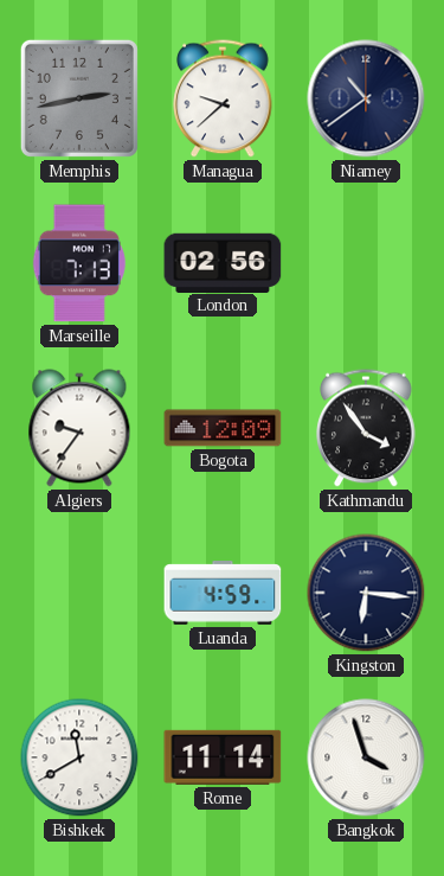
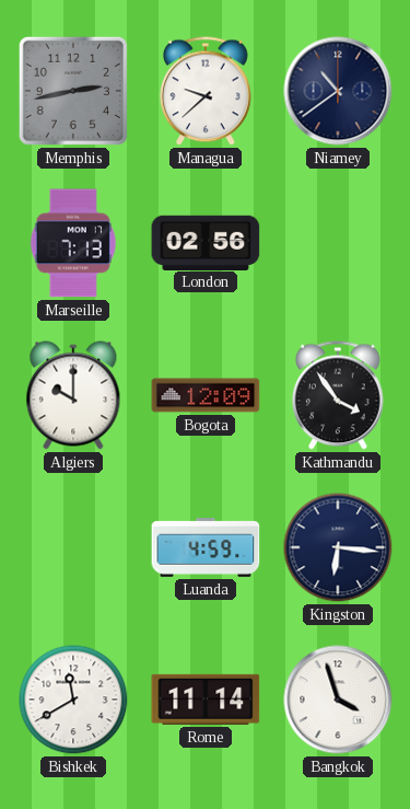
Algiers: 9:36 -> 10:00
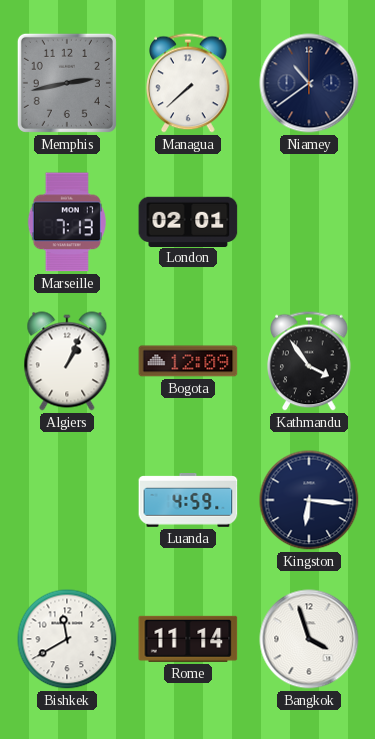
Managua: 9:38 -> 7:38
London: 02:56 -> 02:01
Algiers: 10:00 -> 1:04
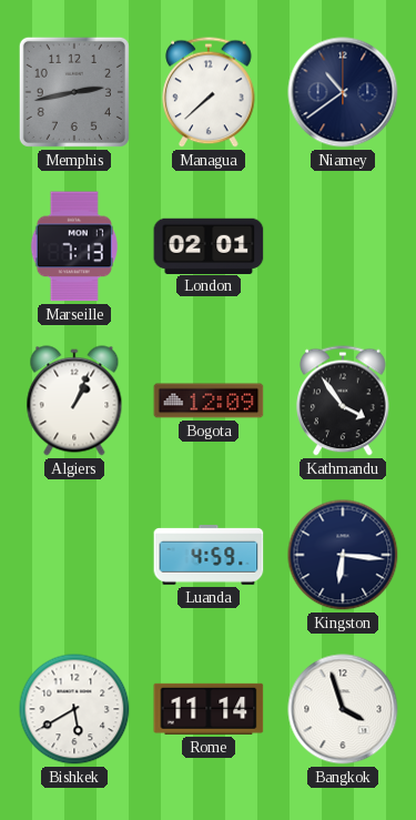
Bishkek: 11:40 -> 5:40
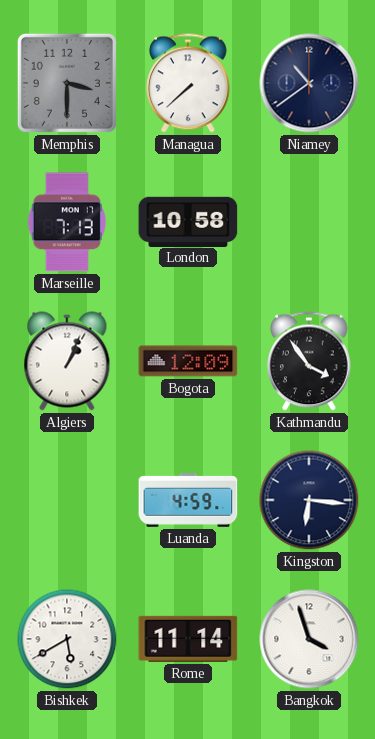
Memphis: 2:43 -> 3:30
London: 02:01 -> 10:58
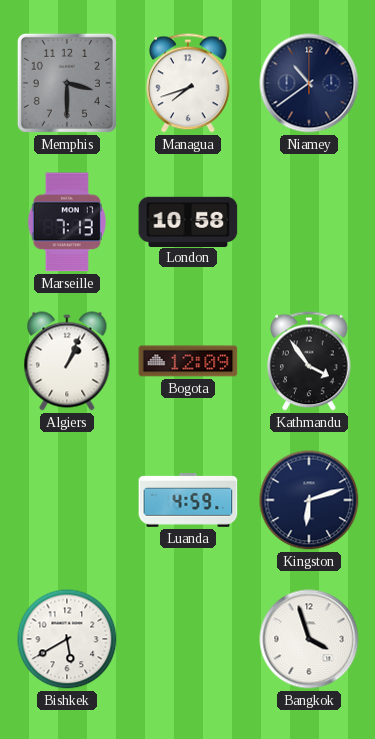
Managua: 7:38 -> 7:42
Kingston: 6:16 -> 6:12
Rome: 11:14 -> none
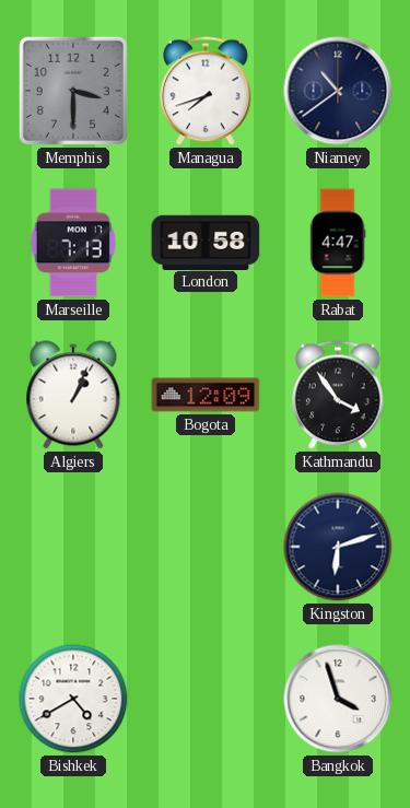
Rabat: none -> 4:47
Luanda: 4:59 -> none
Bishkek: 5:40 -> 4:40
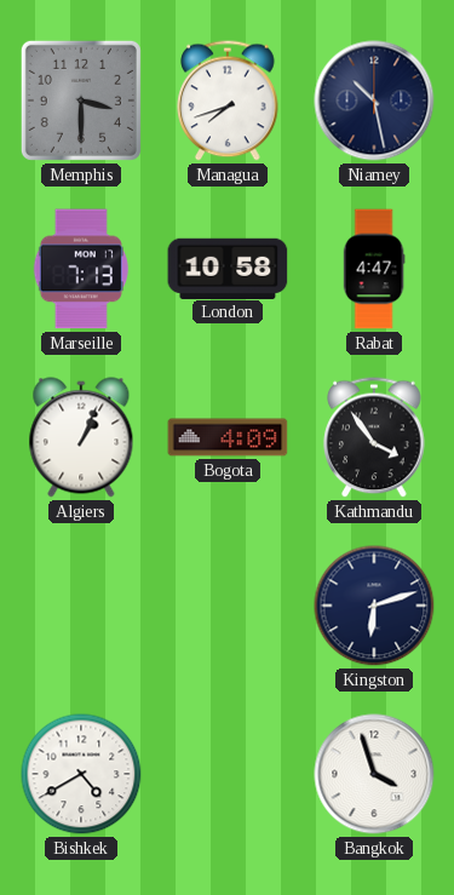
Niamey: 10:39 -> 10:28
Bogota: 12:09 -> 4:09
